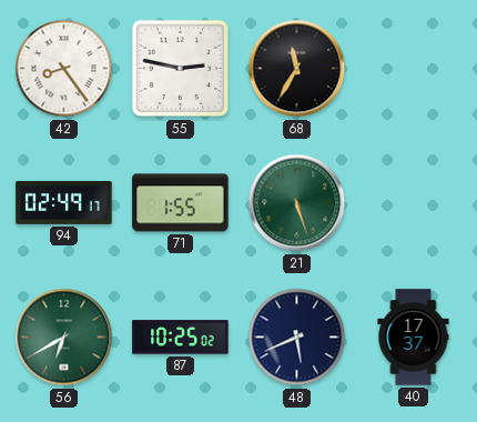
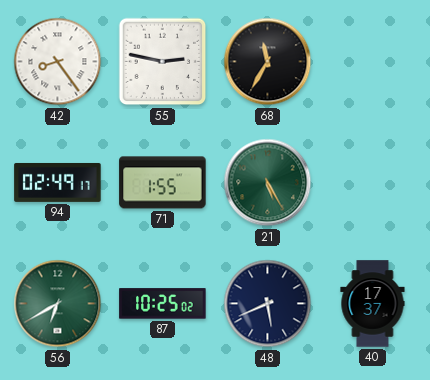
21: 5:27 -> 5:25
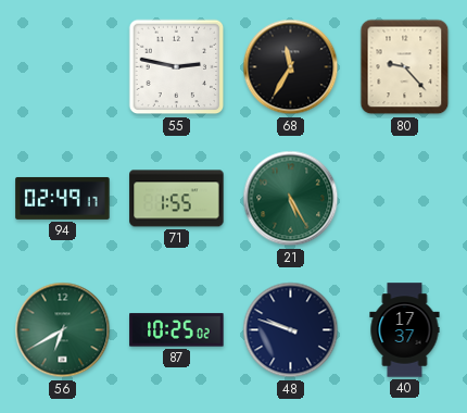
42: 8:24 -> none
80: none -> 9:23
48: 5:41 -> 9:48
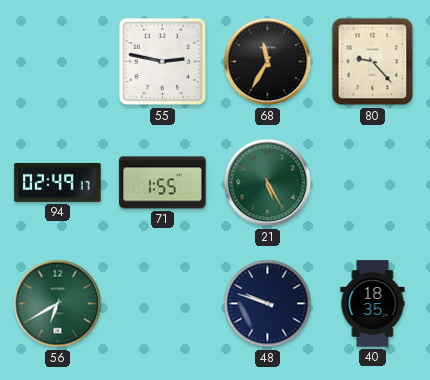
87: 10:25 -> none
40: 17:37 -> 18:35
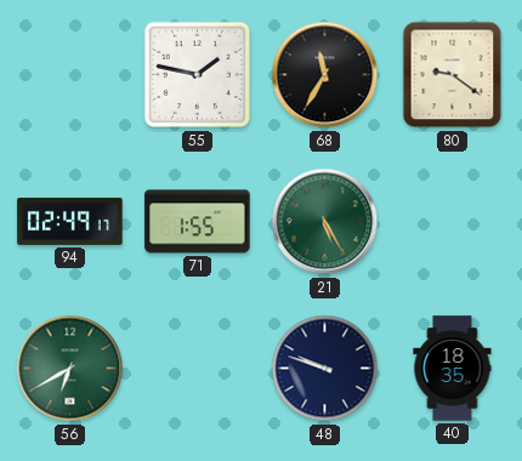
55: 2:47 -> 1:47
80: 9:23 -> 9:21
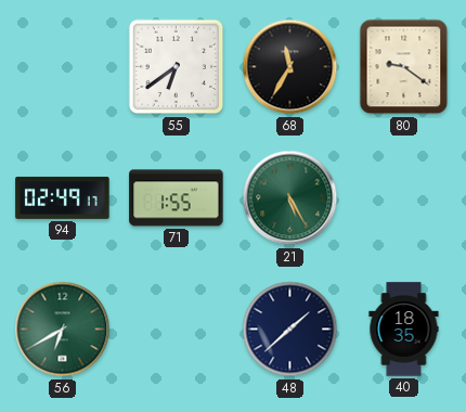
55: 1:47 -> 6:39
48: 9:48 -> 1:38
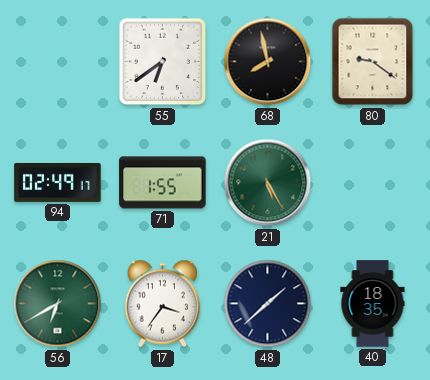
68: 11:35 -> 7:58
17: none -> 3:36
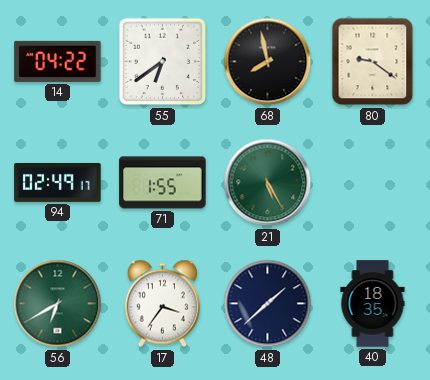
14: none -> 04:22
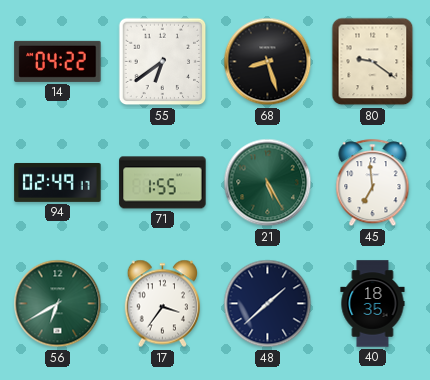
68: 7:58 -> 8:27
45: none -> 6:59
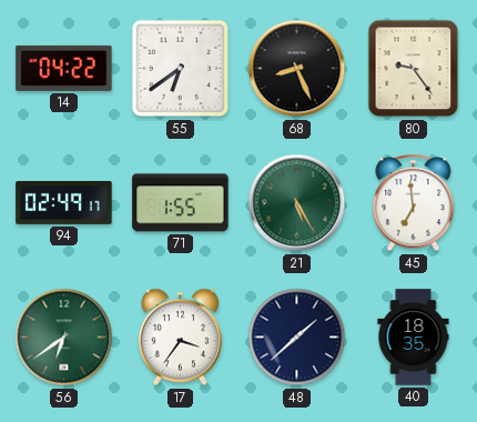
68: 8:27 -> 8:26
80: 9:21 -> 9:24
56: 6:40 -> 6:39
